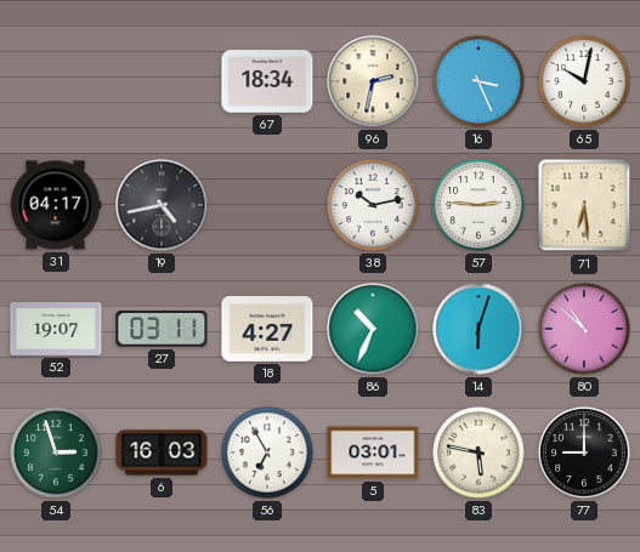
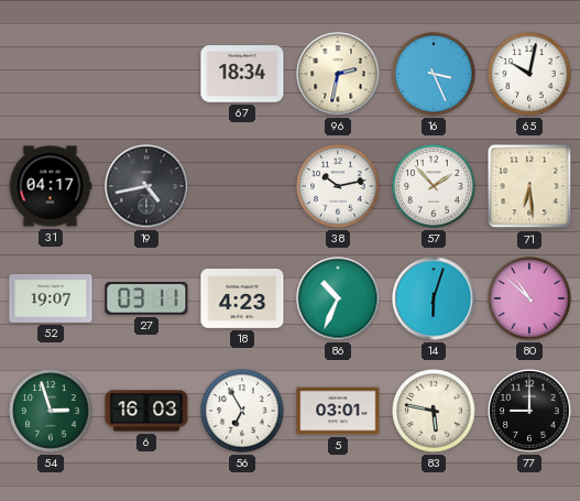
57: 2:46 -> 1:53
18: 4:27 -> 4:23
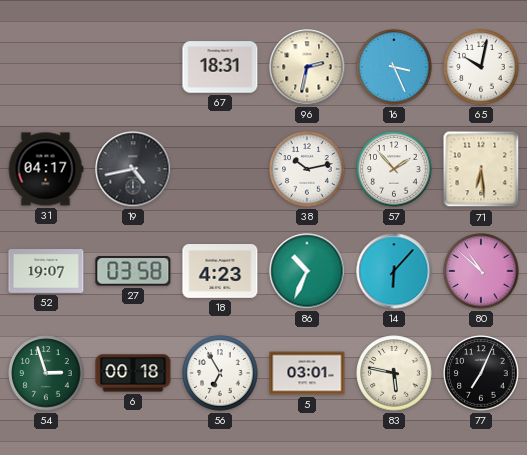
67: 18:34 -> 18:31
27: 03:11 -> 03:58
14: 6:03 -> 6:07
6: 16:03 -> 00:18
77: 9:00 -> 7:04
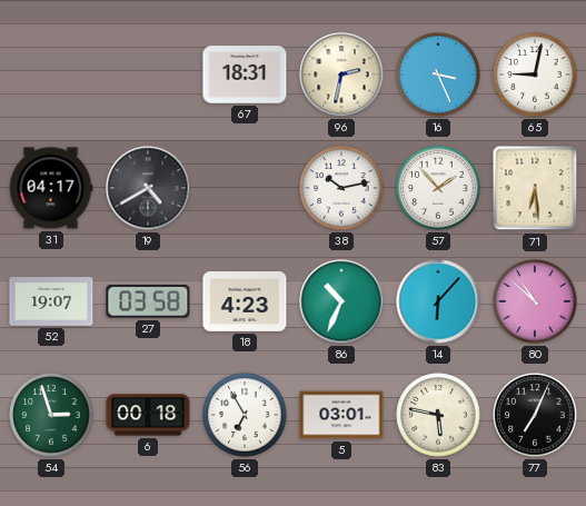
65: 10:02 -> 9:02
19: 4:43 -> 4:40
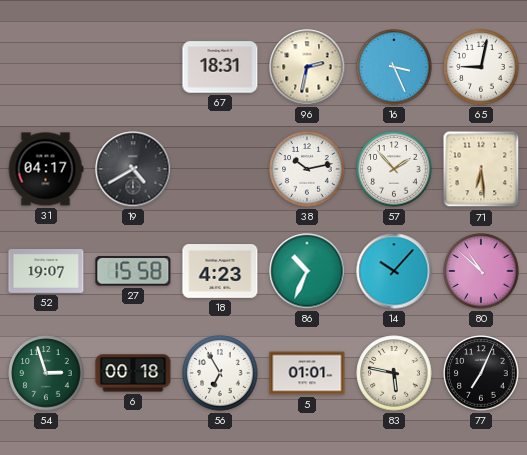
27: 03:58 -> 15:58
14: 6:07 -> 10:07
5: 03:01 -> 01:01
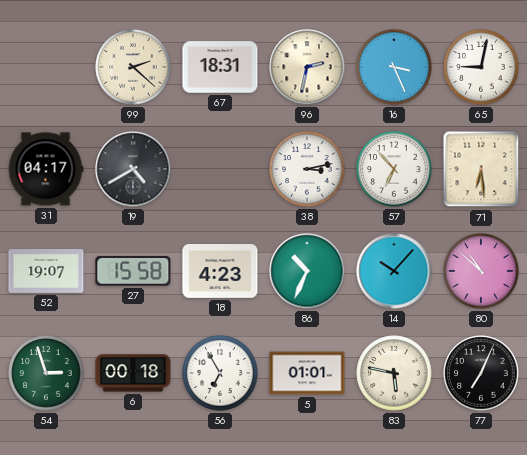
99: none -> 2:22
38: 10:13 -> 3:13
57: 1:53 -> 6:53
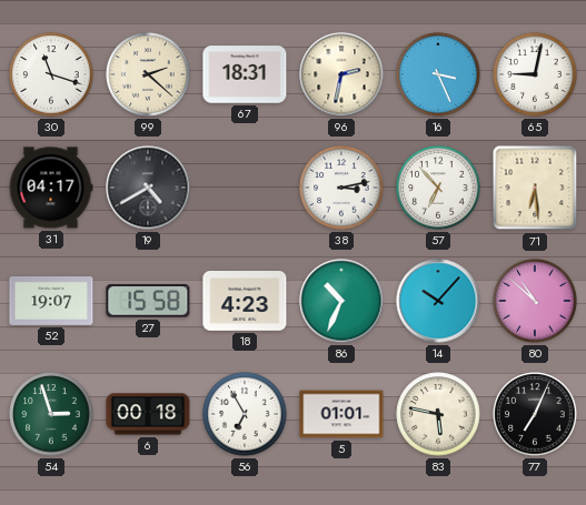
30: none -> 11:18
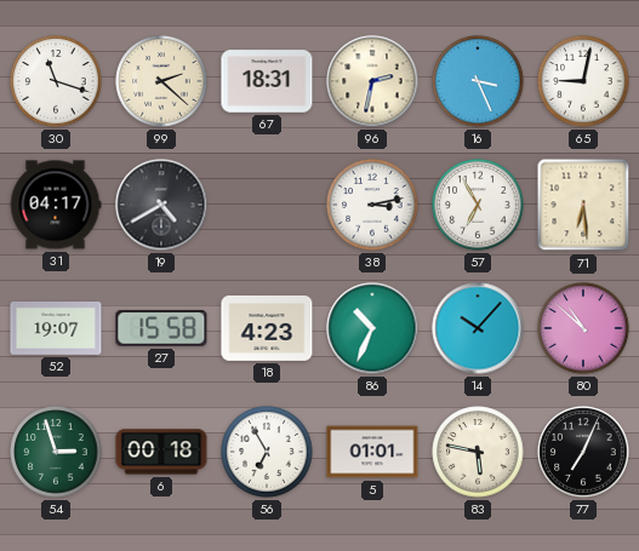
57: 6:53 -> 6:55
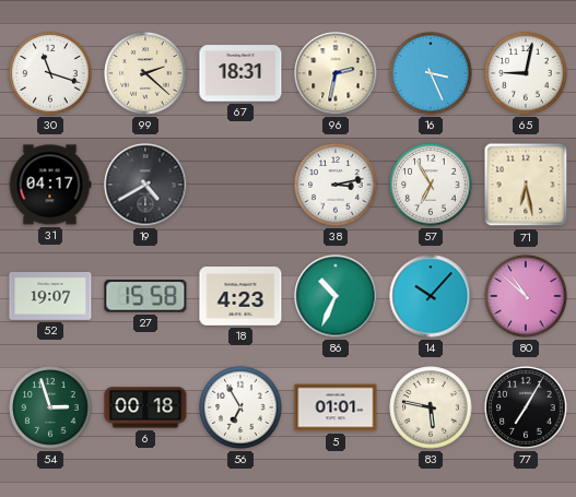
71: 6:29 -> 6:28
77: 7:04 -> 7:05
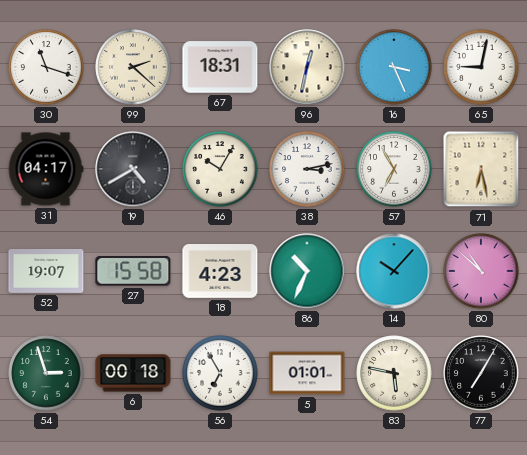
96: 2:32 -> 12:32
46: none -> 10:05
